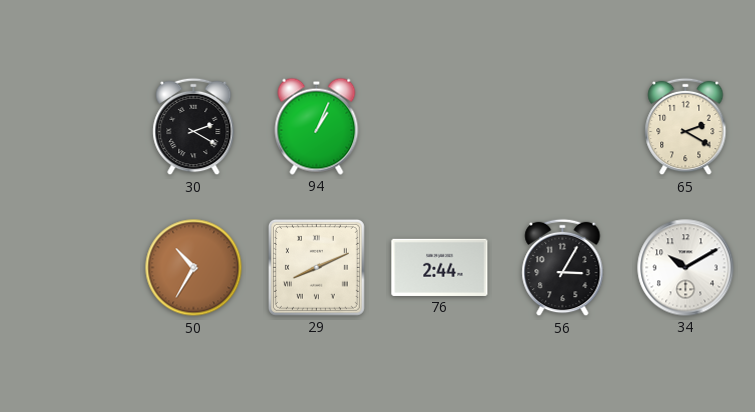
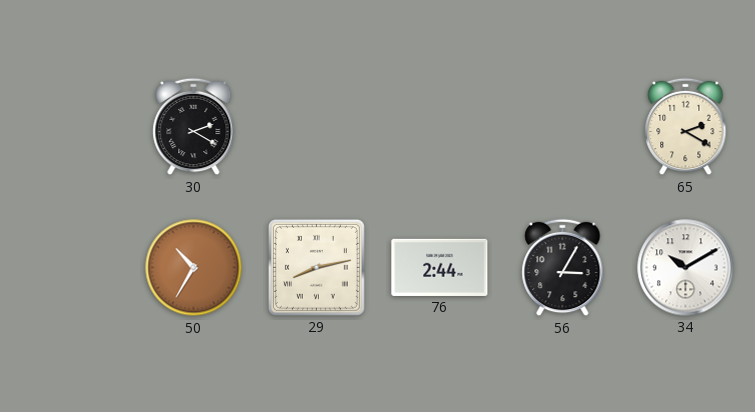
94: 1:04 -> none
29: 8:11 -> 8:13
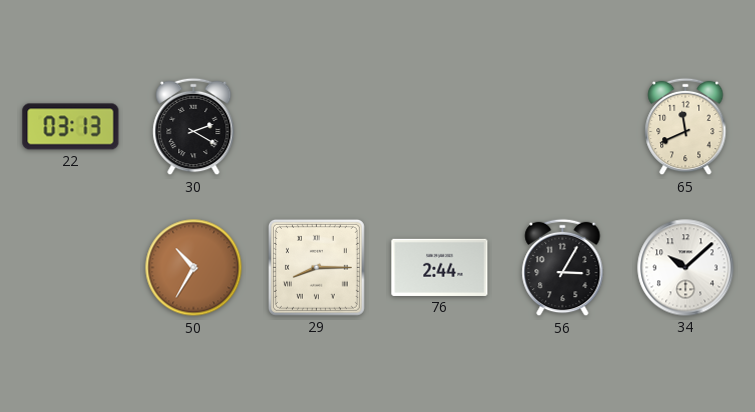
22: none -> 03:13
65: 2:20 -> 11:41
29: 8:13 -> 8:15
34: 10:10 -> 10:08
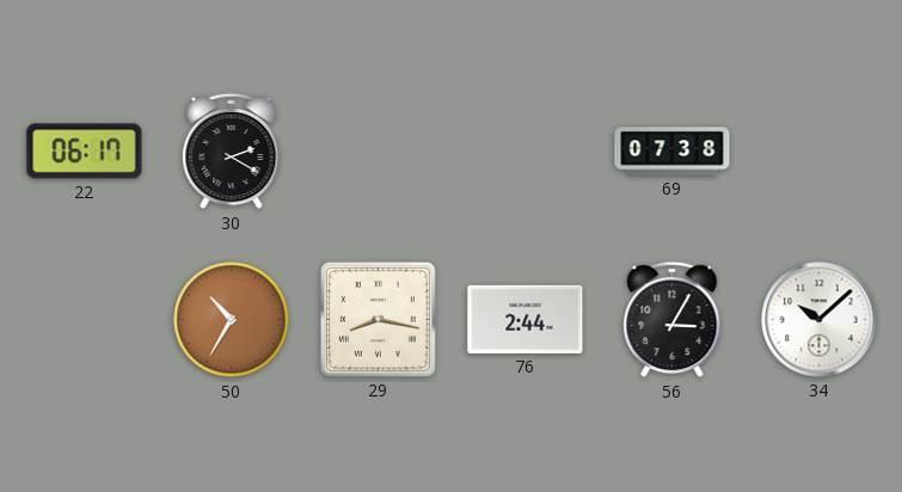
22: 03:13 -> 06:17
69: none -> 07:38
65: 11:41 -> none
29: 8:15 -> 8:17
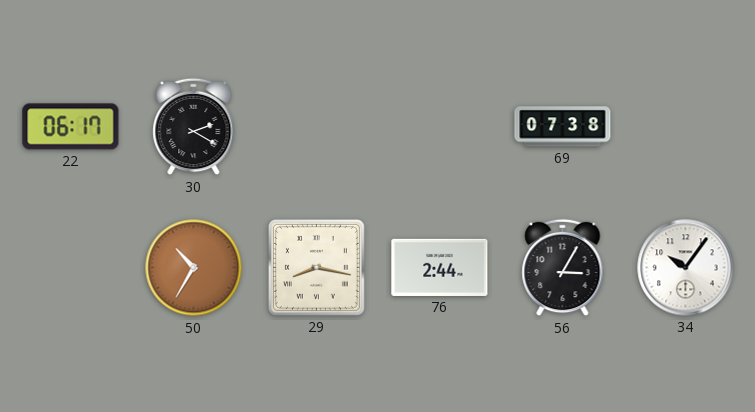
34: 10:08 -> 10:06
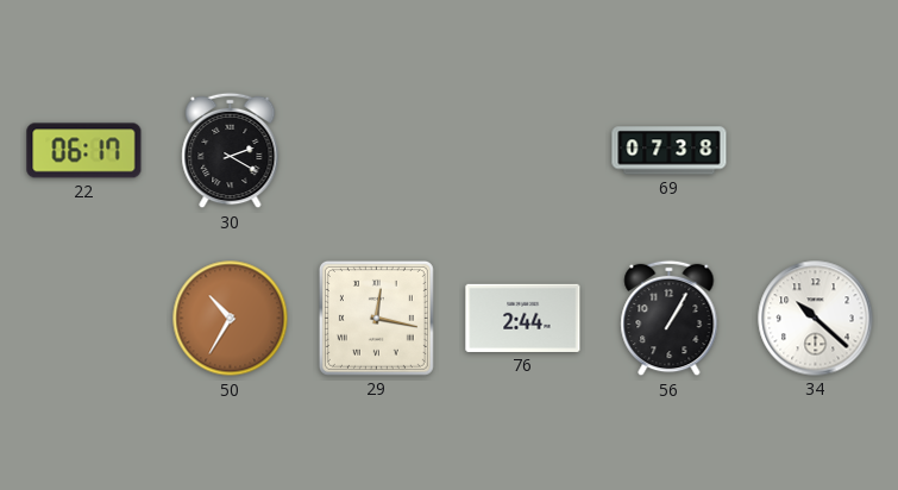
29: 8:17 -> 12:17
56: 3:05 -> 1:05
34: 10:06 -> 10:22
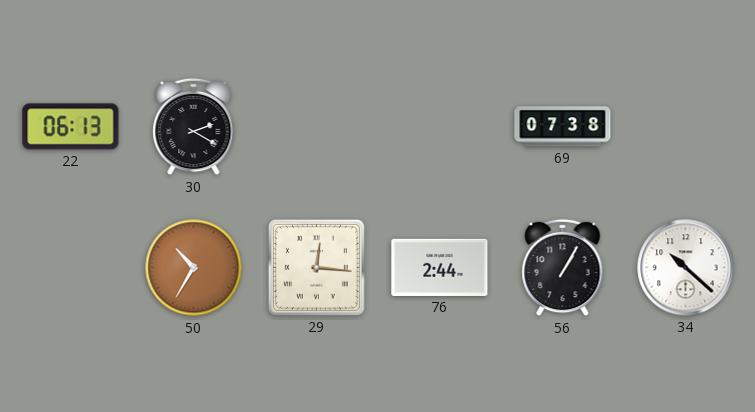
22: 06:17 -> 06:13
29: 12:17 -> 12:16
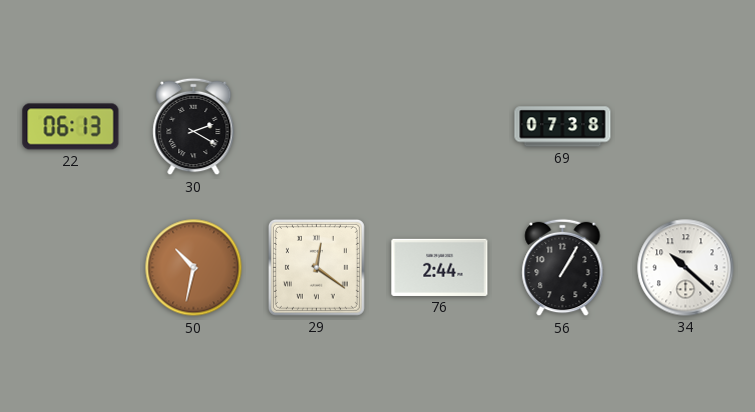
50: 10:35 -> 10:32
29: 12:16 -> 12:21
